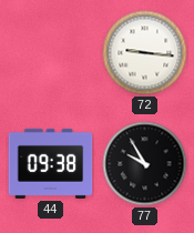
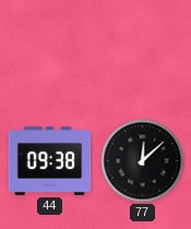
72: 9:16 -> none
77: 9:55 -> 12:08
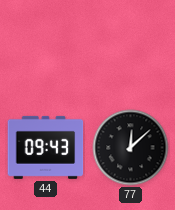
44: 09:38 -> 09:43
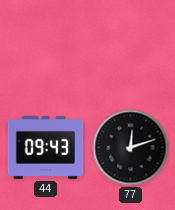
77: 12:08 -> 12:12
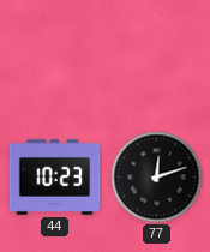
44: 09:43 -> 10:23
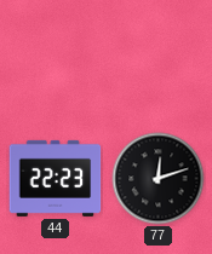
44: 10:23 -> 22:23
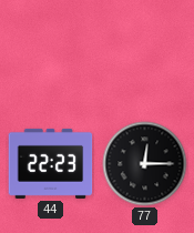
77: 12:12 -> 12:15
